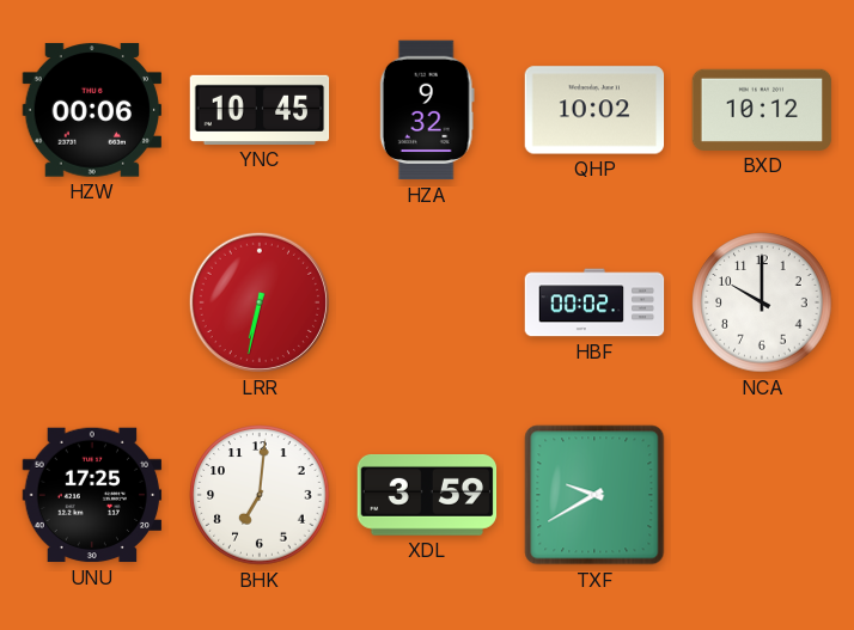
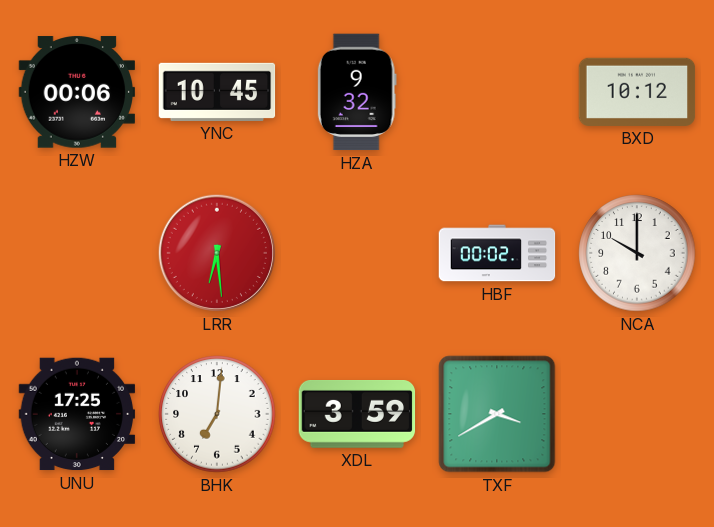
QHP: 10:02 -> none
LRR: 6:32 -> 6:29
TXF: 9:40 -> 3:40
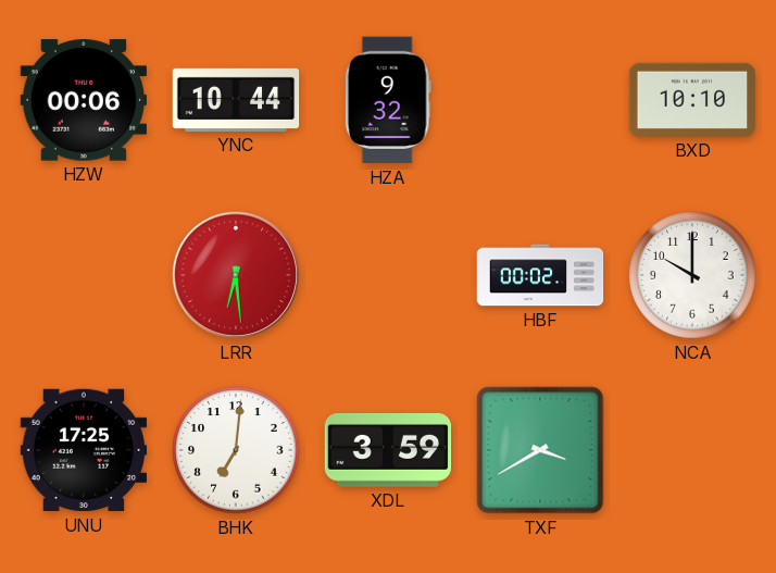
YNC: 10:45 -> 10:44
BXD: 10:12 -> 10:10
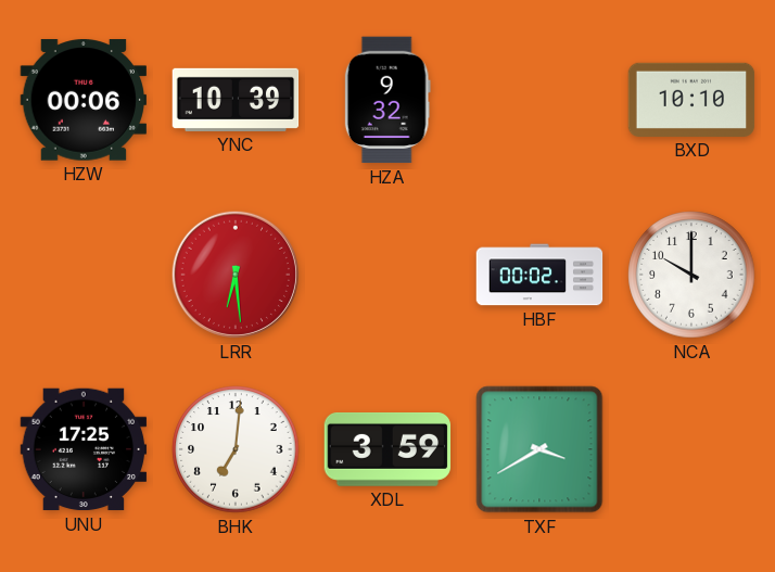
YNC: 10:44 -> 10:39
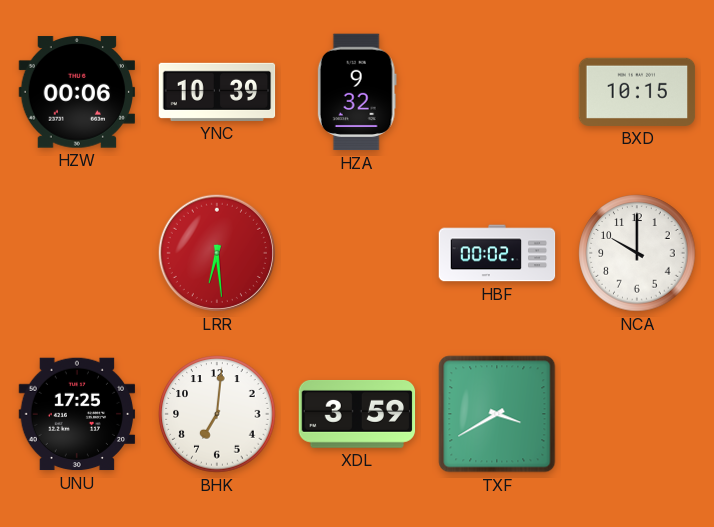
BXD: 10:10 -> 10:15
